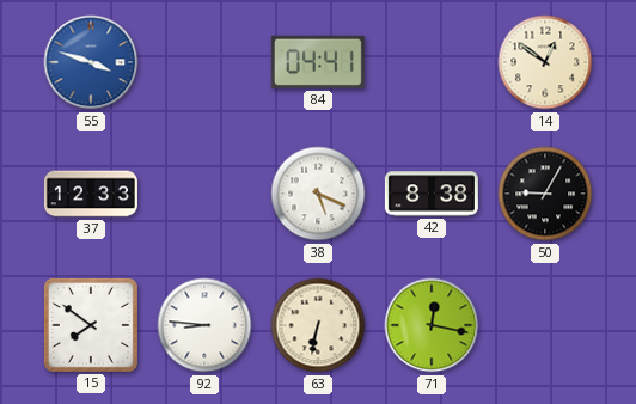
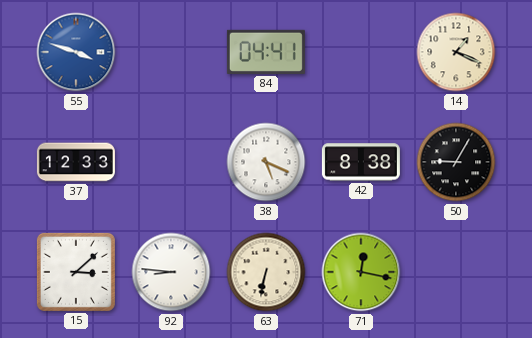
14: 12:51 -> 1:19
15: 7:51 -> 3:08
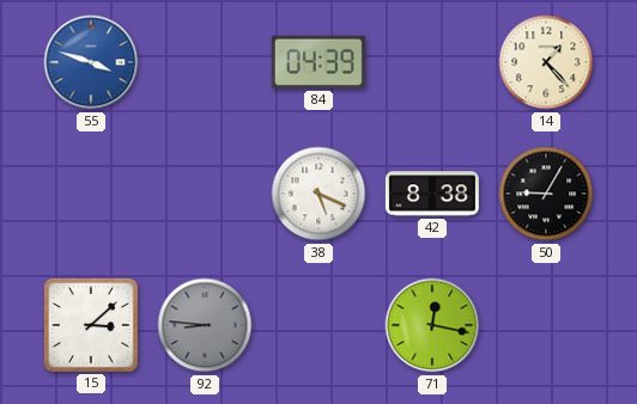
84: 04:41 -> 04:39
14: 1:19 -> 1:23
37: 12:33 -> none
92 dial: white -> grey
63: 6:32 -> none
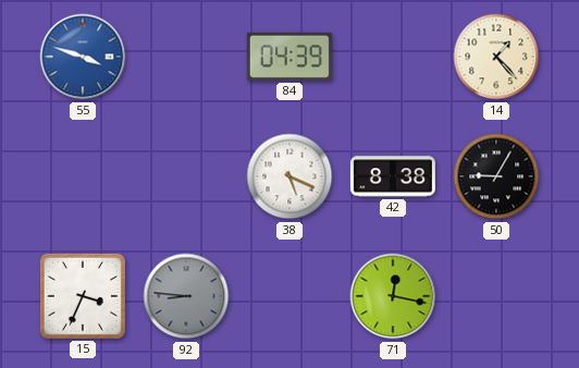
15: 3:08 -> 3:34
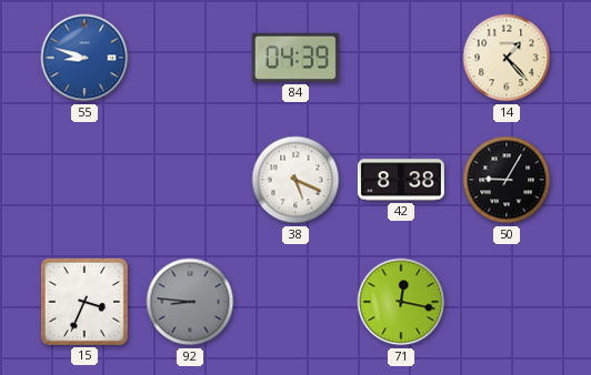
55: 3:48 -> 8:48
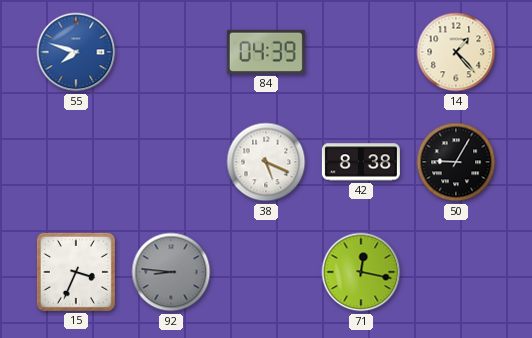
55: 8:48 -> 7:48
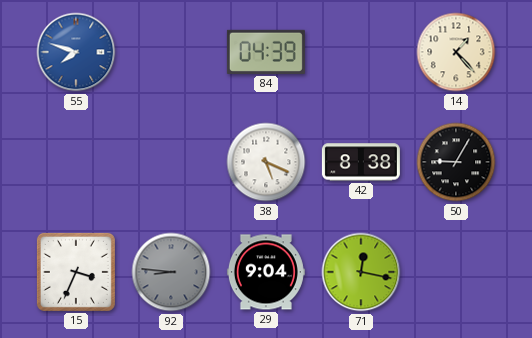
29: none -> 9:04
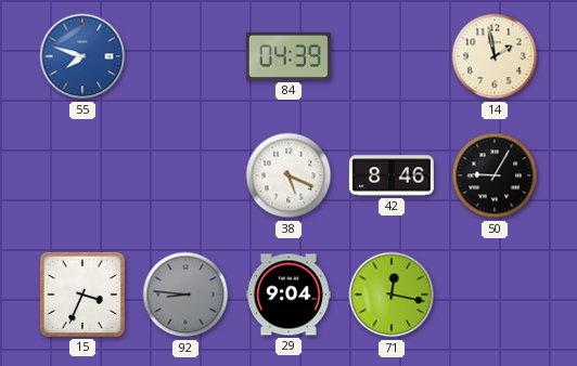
14: 1:23 -> 1:58
42: 8:38 -> 8:46
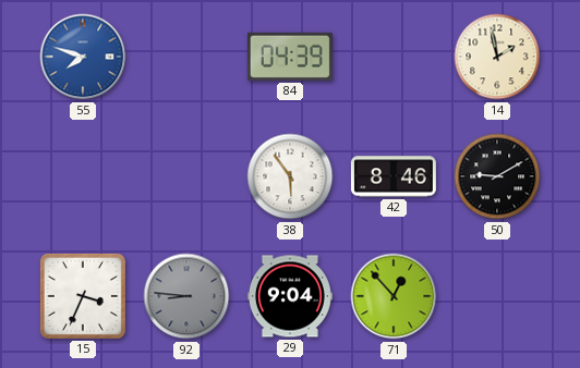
38: 5:19 -> 5:54
50: 9:05 -> 9:10
71: 12:17 -> 12:53
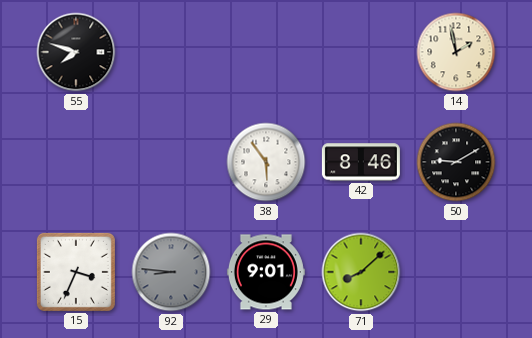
55 dial: blue -> black
84: 04:39 -> none
29: 9:04 -> 9:01
71: 12:53 -> 8:08
